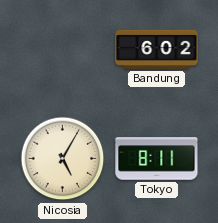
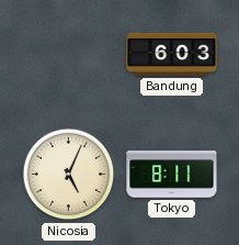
Bandung: 6:02 -> 6:03
Nicosia: 5:05 -> 5:04
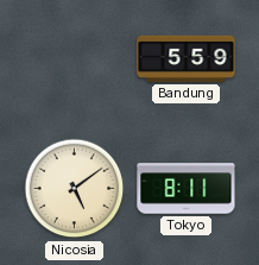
Bandung: 6:03 -> 5:59
Nicosia: 5:04 -> 5:09
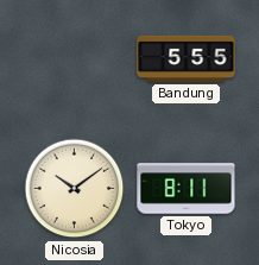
Bandung: 5:59 -> 5:55
Nicosia: 5:09 -> 10:09
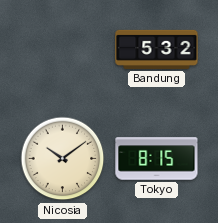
Bandung: 5:55 -> 5:32
Tokyo: 8:11 -> 8:15
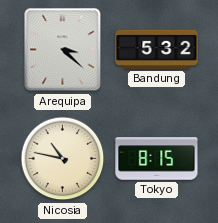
Arequipa: none -> 3:22
Nicosia: 10:09 -> 10:47
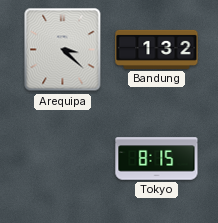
Bandung: 5:32 -> 1:32
Nicosia: 10:47 -> none
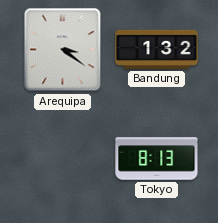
Arequipa: 3:22 -> 3:21
Tokyo: 8:15 -> 8:13
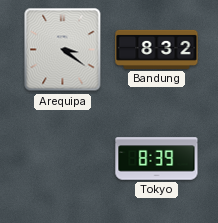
Bandung: 1:32 -> 8:32
Tokyo: 8:13 -> 8:39
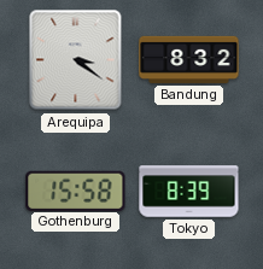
Gothenburg: none -> 15:58
